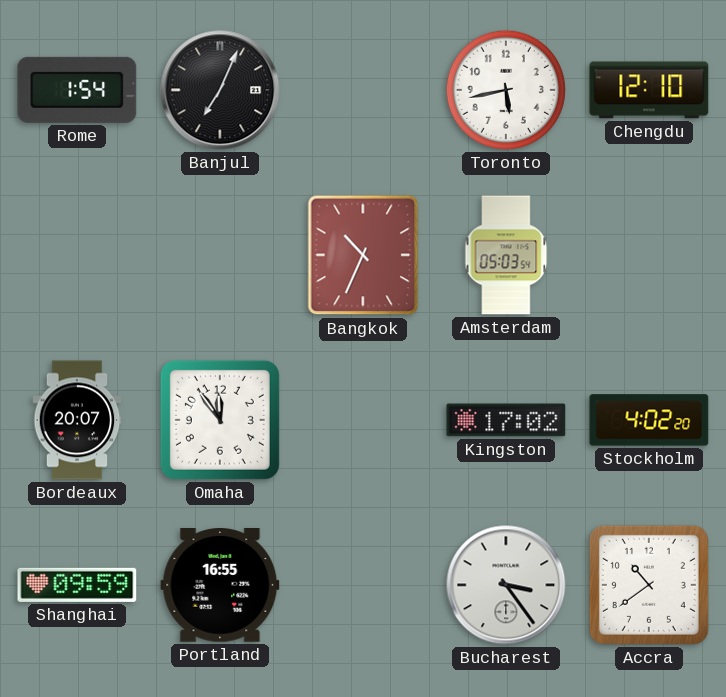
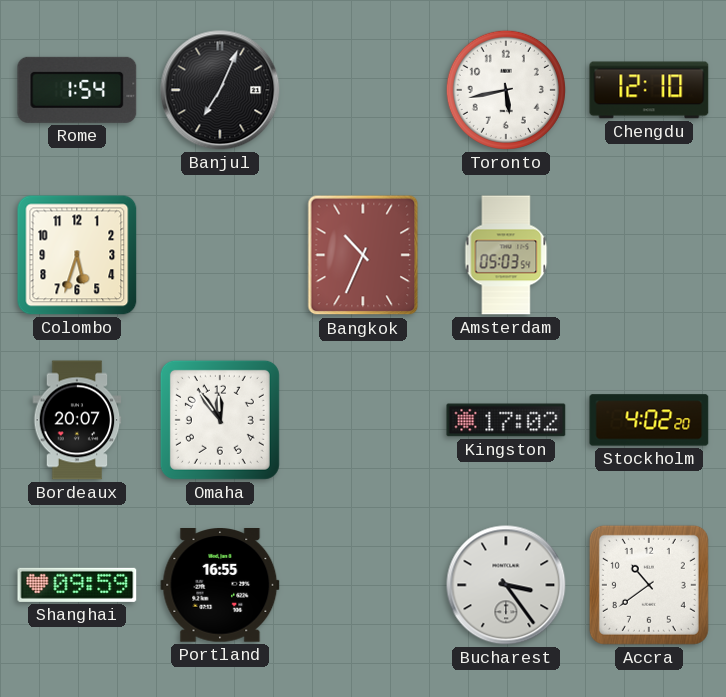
Colombo: none -> 5:33
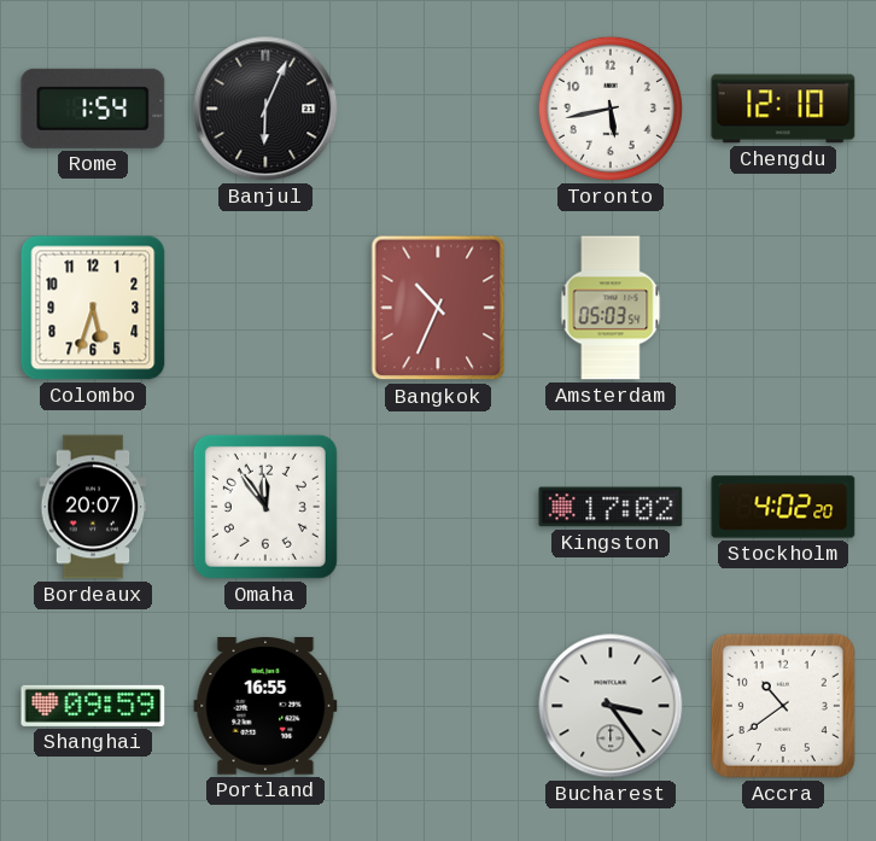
Banjul: 7:04 -> 6:04
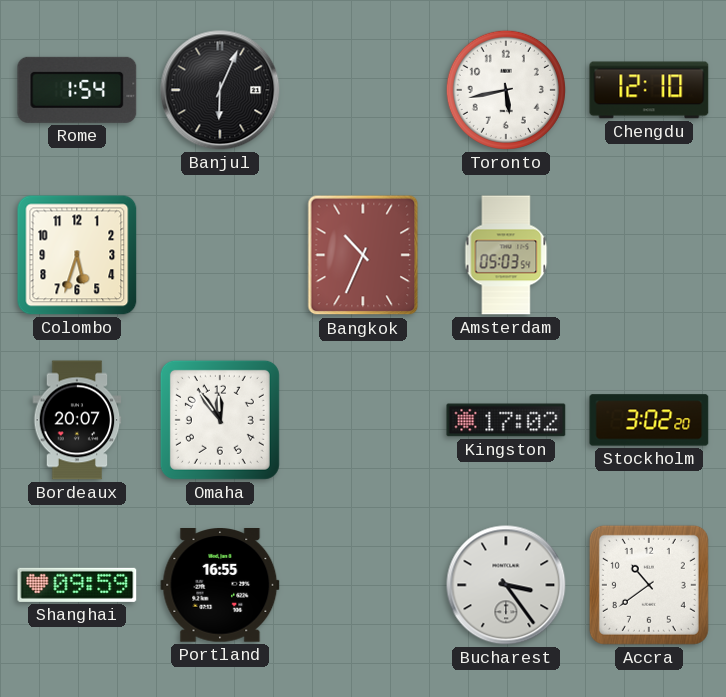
Stockholm: 4:02 -> 3:02
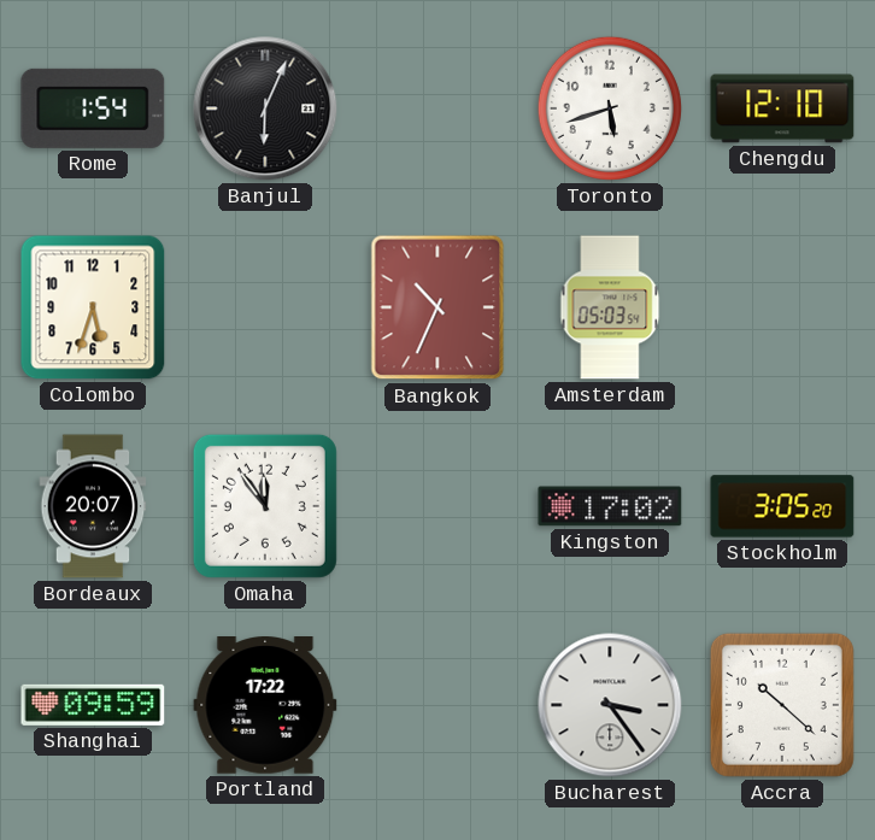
Toronto: 5:43 -> 5:42
Stockholm: 3:02 -> 3:05
Portland: 16:55 -> 17:22
Accra: 10:39 -> 10:22
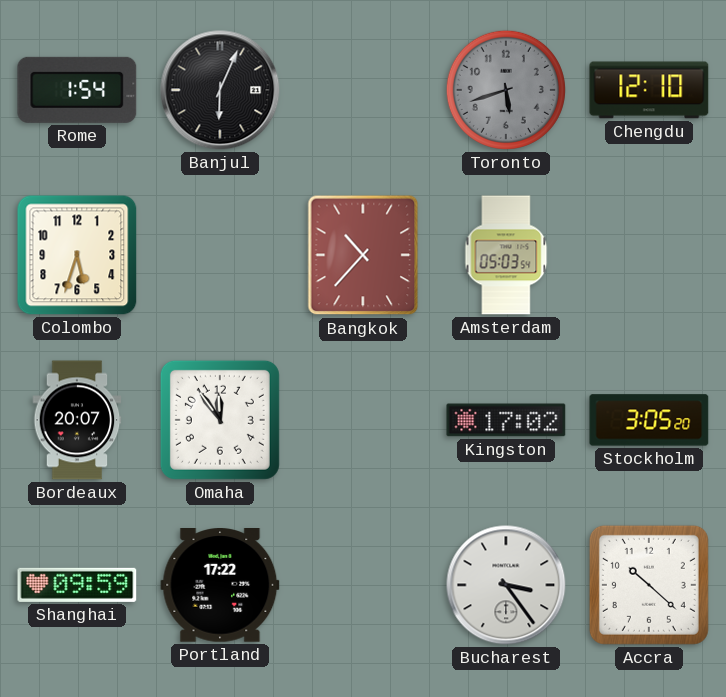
Toronto dial: white -> grey
Bangkok: 10:34 -> 10:37
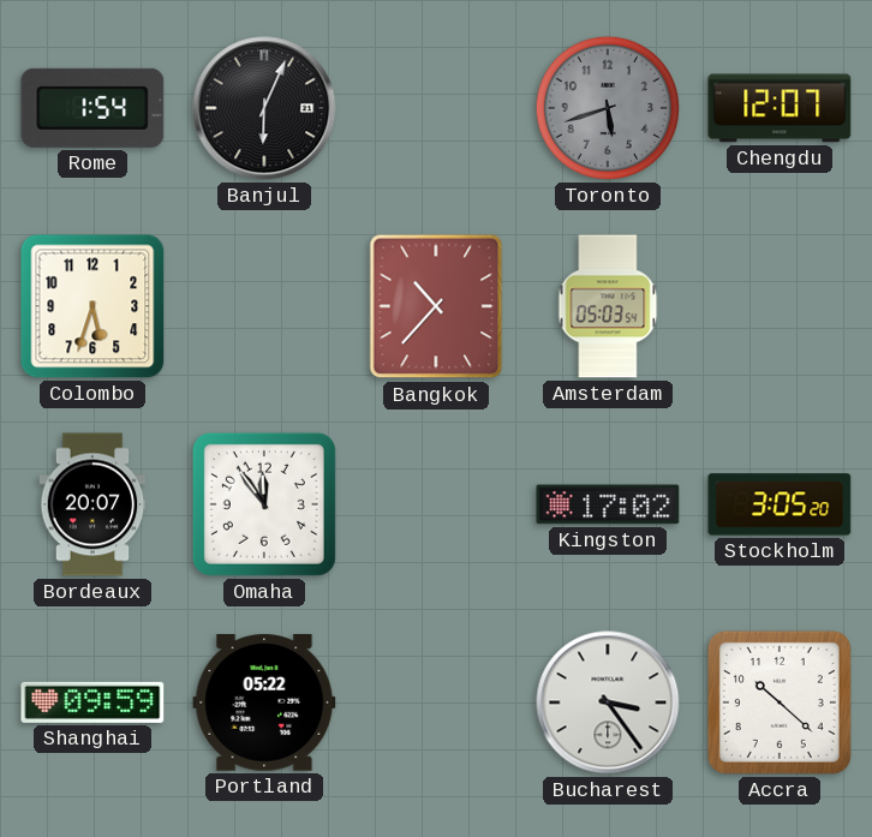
Chengdu: 12:10 -> 12:07
Portland: 17:22 -> 05:22
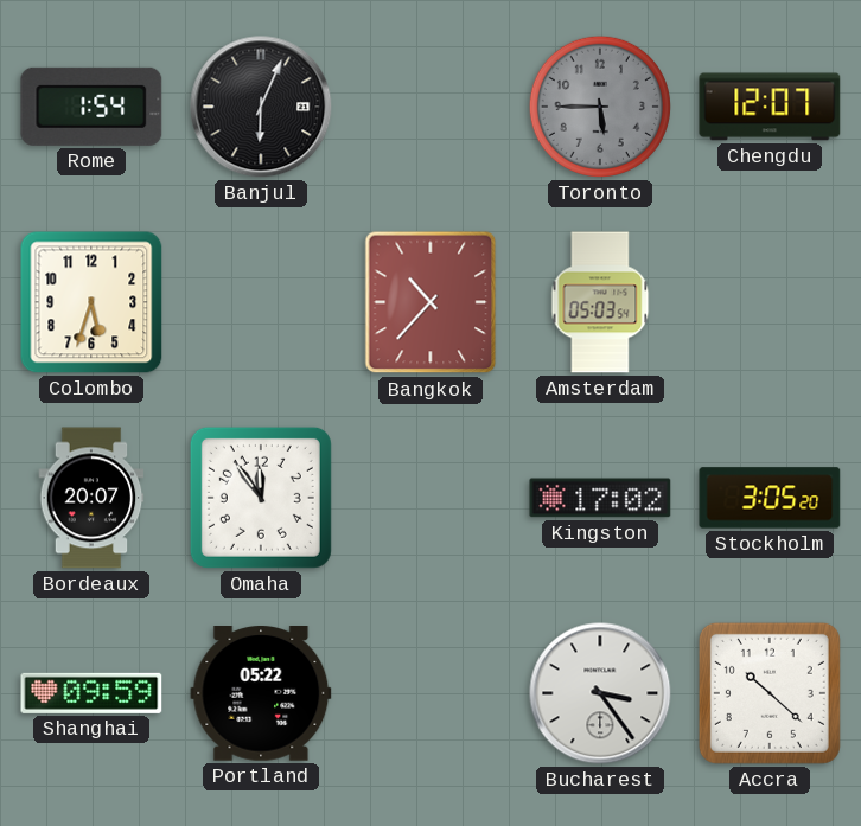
Toronto: 5:42 -> 5:45
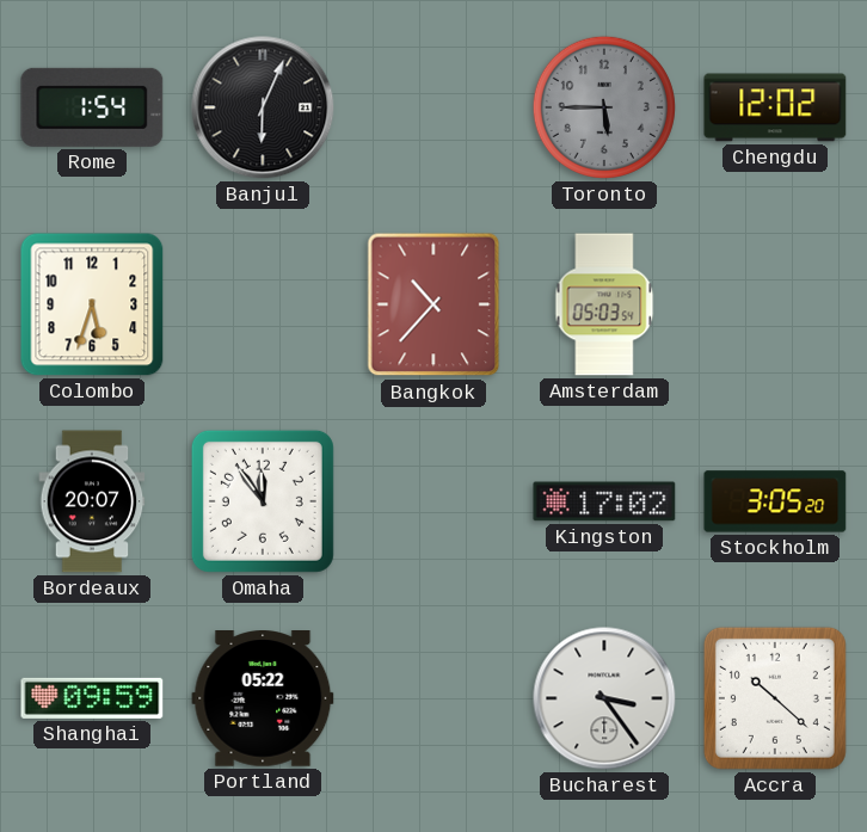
Chengdu: 12:07 -> 12:02
